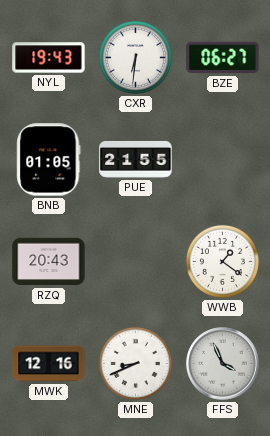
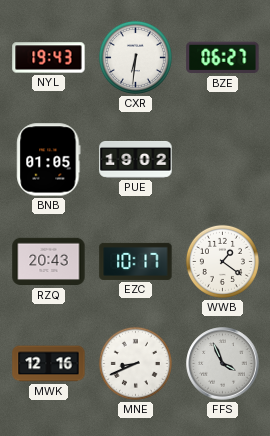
PUE: 21:55 -> 19:02
EZC: none -> 10:17
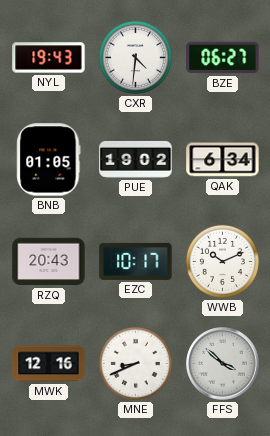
CXR: 6:31 -> 4:31
QAK: none -> 6:34
WWB: 1:21 -> 10:11
FFS: 3:56 -> 3:52
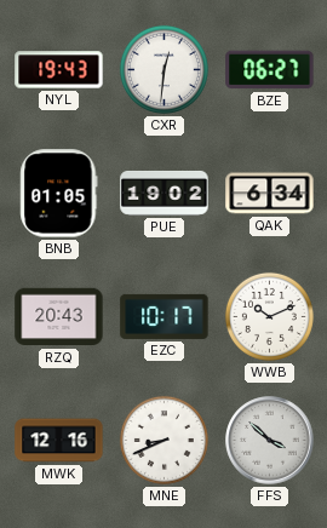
CXR: 4:31 -> 12:31
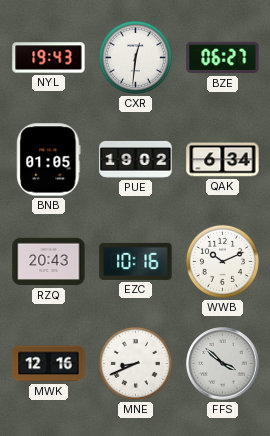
EZC: 10:17 -> 10:16
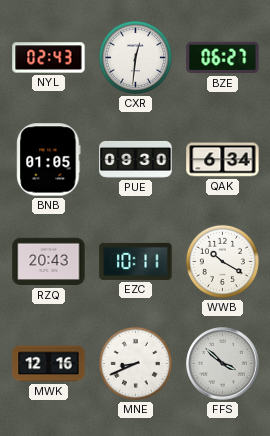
NYL: 19:43 -> 02:43
PUE: 19:02 -> 09:30
EZC: 10:16 -> 10:11
WWB: 10:11 -> 10:20
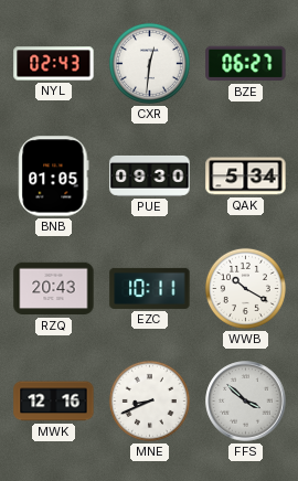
QAK: 6:34 -> 5:34
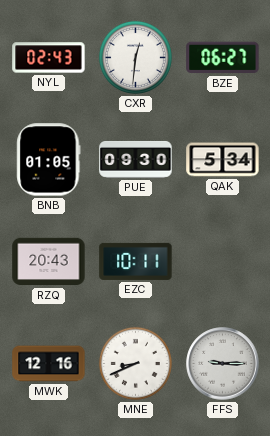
WWB: 10:20 -> none
FFS: 3:52 -> 9:15
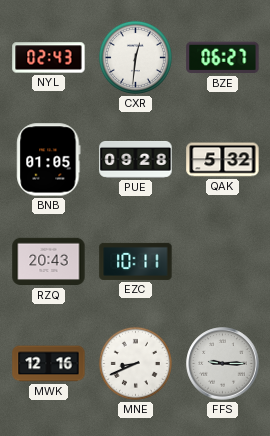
PUE: 09:30 -> 09:28
QAK: 5:34 -> 5:32
